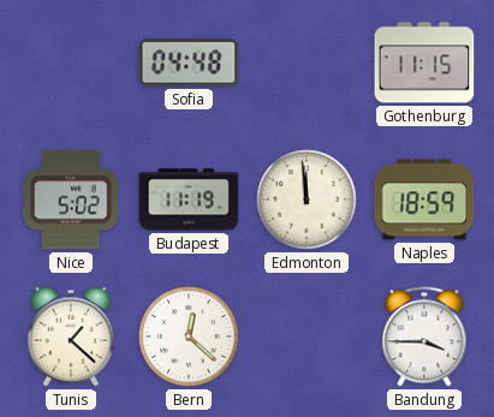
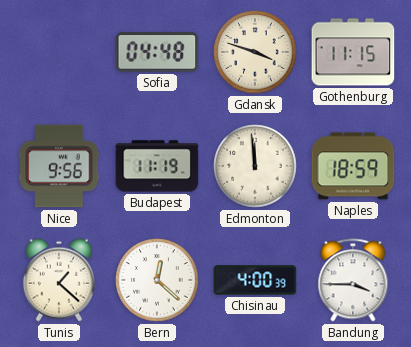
Gdansk: none -> 3:48
Nice: 5:02 -> 9:56
Chisinau: none -> 4:00
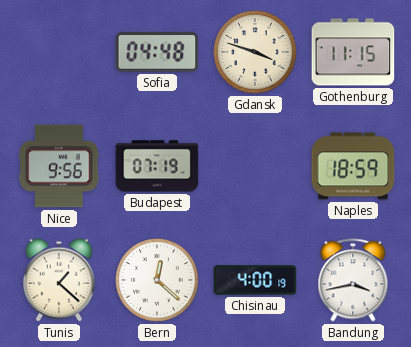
Budapest: 11:19 -> 07:19
Edmonton: 11:59 -> none
Chisinau: 4:00:39 -> 4:00:19
Bandung: 3:45 -> 3:43
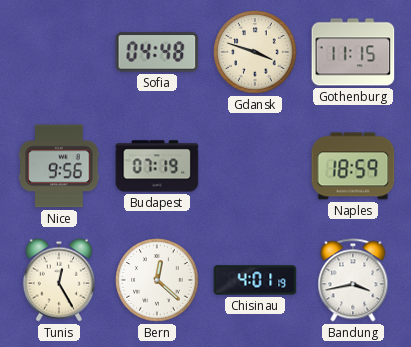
Tunis: 1:22 -> 12:25
Chisinau: 4:00 -> 4:01
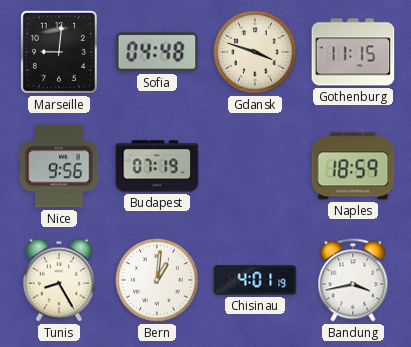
Marseille: none -> 9:01
Tunis: 12:25 -> 8:25
Bern: 12:22 -> 1:01
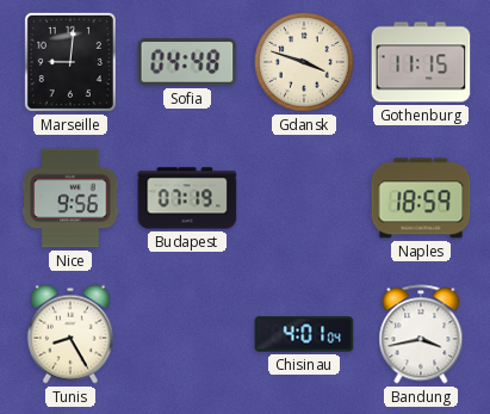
Bern: 1:01 -> none
Chisinau: 4:01:19 -> 4:01:04
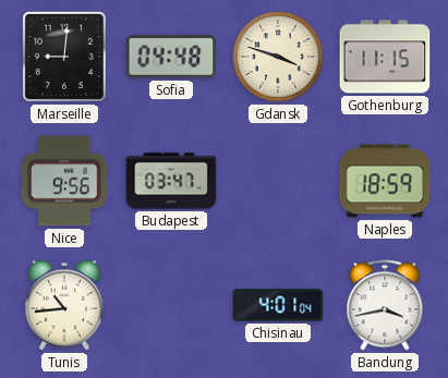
Budapest: 07:19 -> 03:47
Tunis: 8:25 -> 10:44
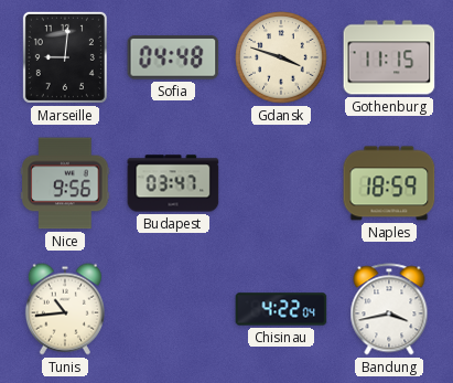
Chisinau: 4:01 -> 4:22
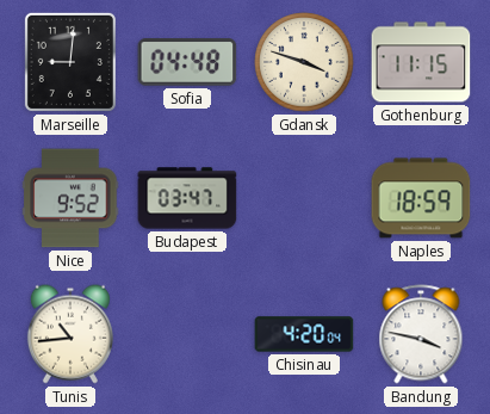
Nice: 9:56 -> 9:52
Chisinau: 4:22 -> 4:20
Bandung: 3:43 -> 3:47
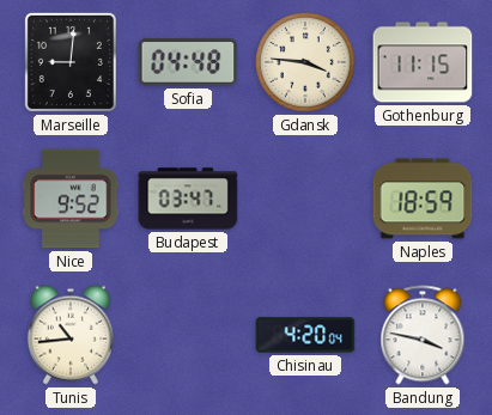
Gdansk: 3:48 -> 3:46
